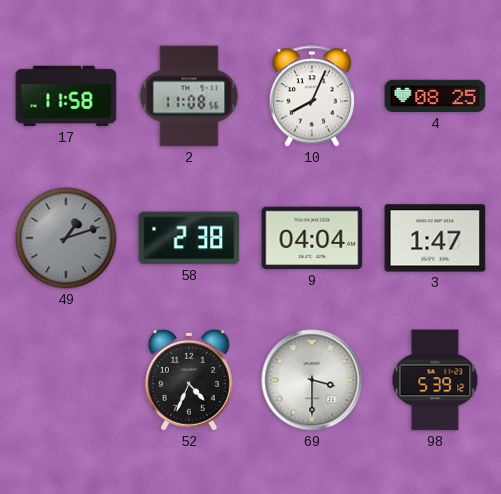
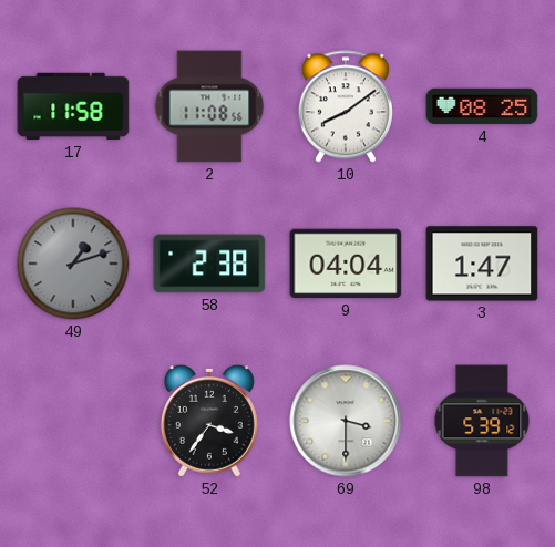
10: 8:04 -> 8:09
52: 4:34 -> 3:36
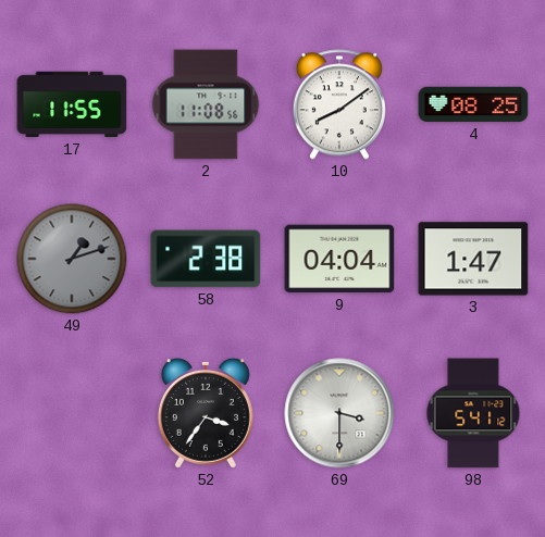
17: 11:58 -> 11:55
98: 5:39 -> 5:41
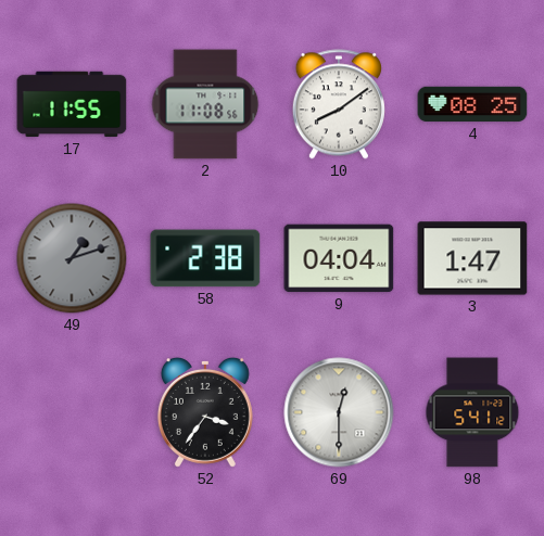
69: 3:30 -> 12:30
